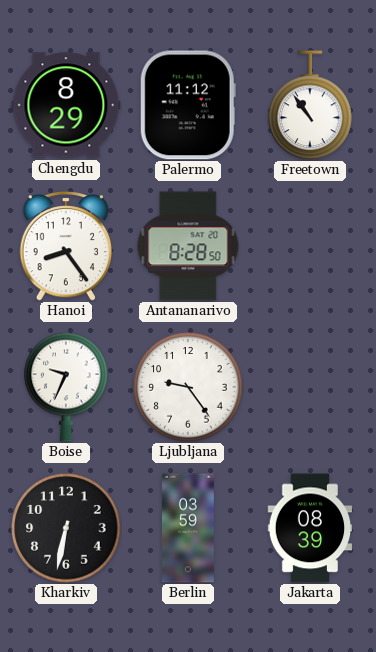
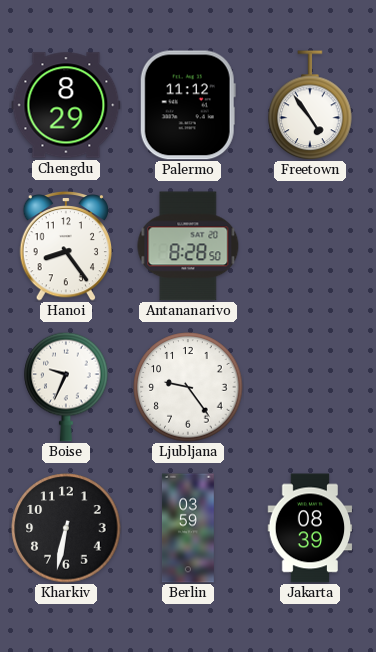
Freetown: 10:54 -> 4:54
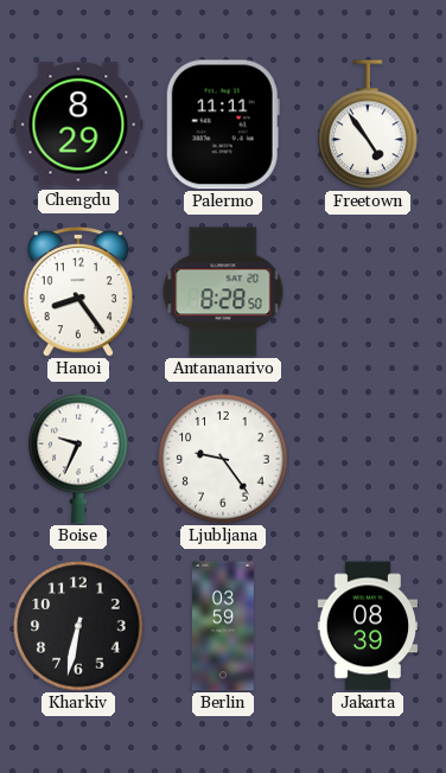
Palermo: 11:12 -> 11:11
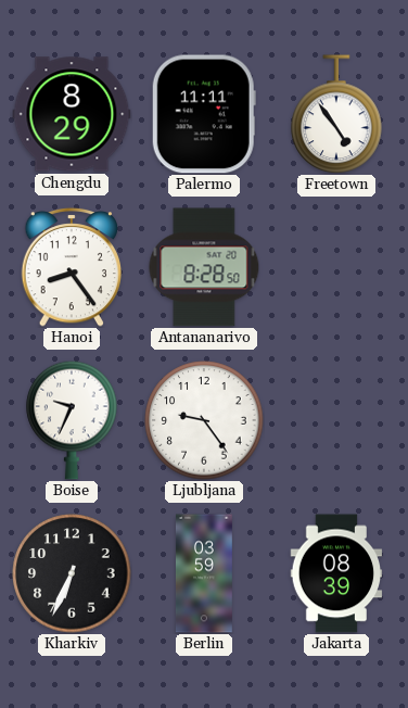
Kharkiv: 6:32 -> 6:34
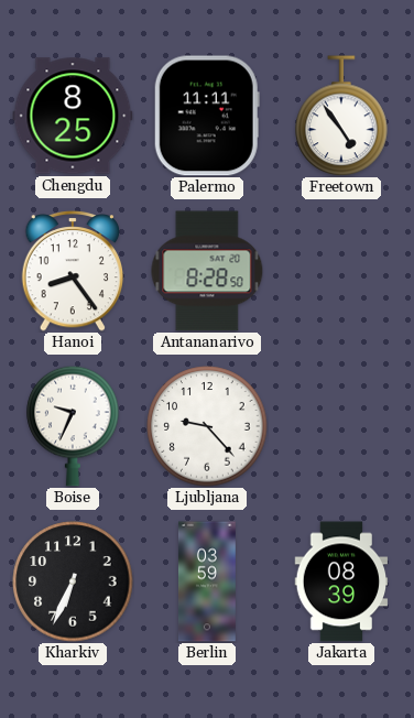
Chengdu: 8:29 -> 8:25
Ljubljana: 9:24 -> 9:23
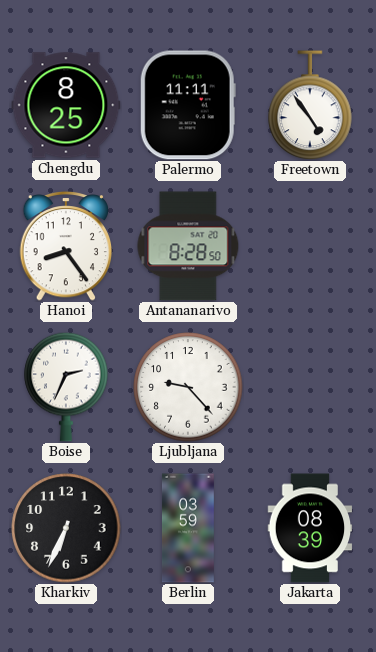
Boise: 9:34 -> 2:34
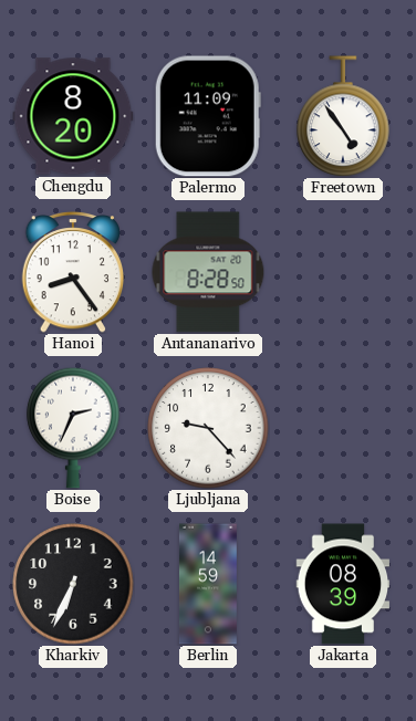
Chengdu: 8:25 -> 8:20
Palermo: 11:11 -> 11:09
Berlin: 03:59 -> 14:59
